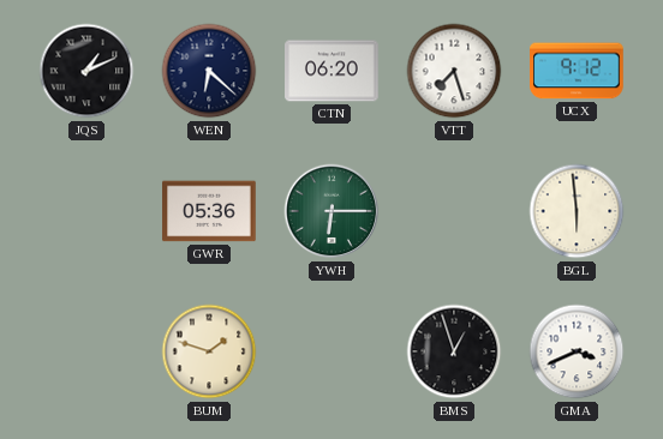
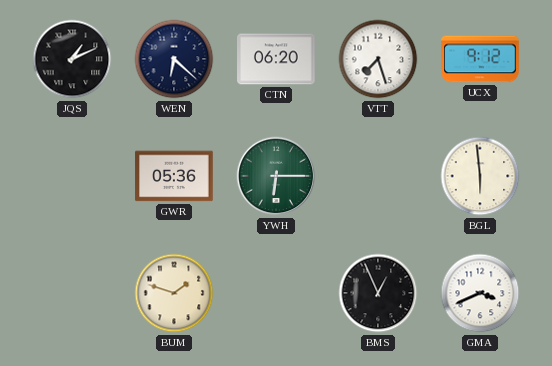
BMS: 12:57 -> 12:56
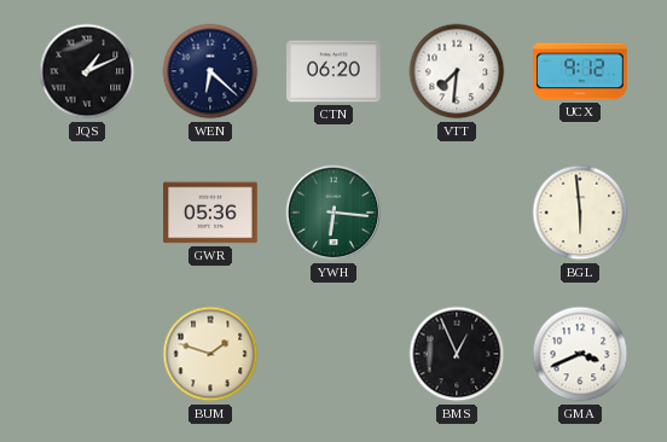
VTT: 7:27 -> 7:31
YWH: 6:15 -> 6:16
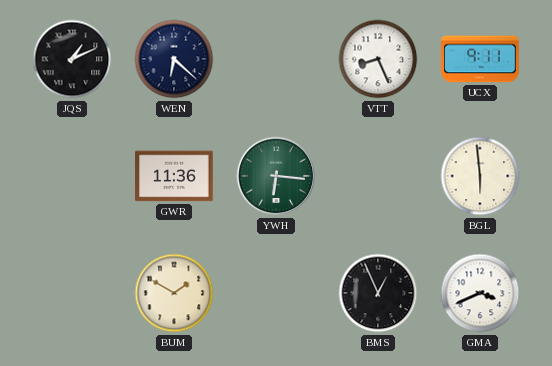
CTN: 06:20 -> none
VTT: 7:31 -> 8:26
UCX: 9:12 -> 9:11
GWR: 05:36 -> 11:36
BUM: 1:48 -> 1:50
